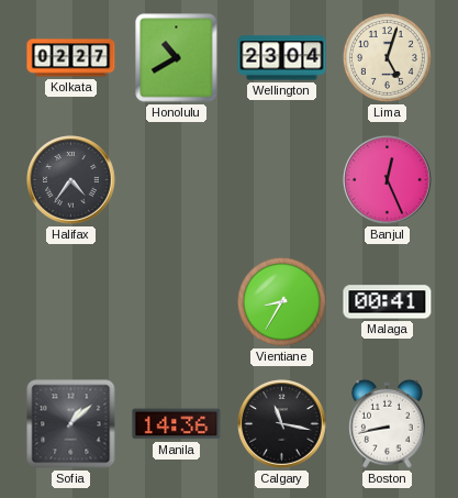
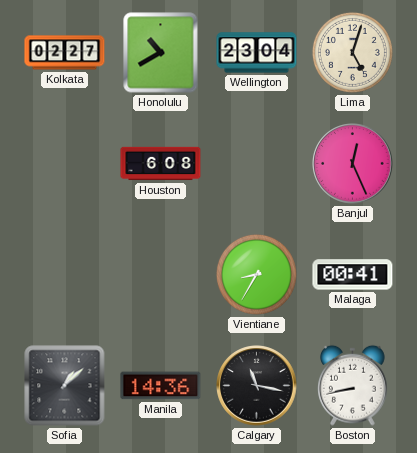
Halifax: 4:36 -> none
Houston: none -> 6:08
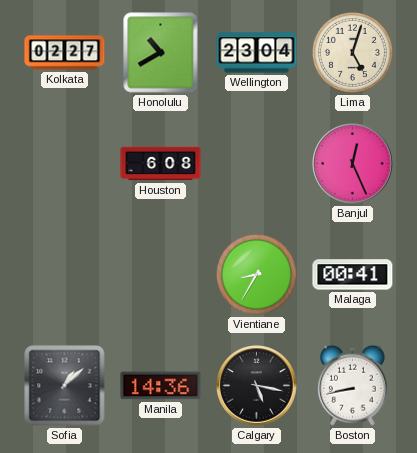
Calgary: 11:17 -> 5:17
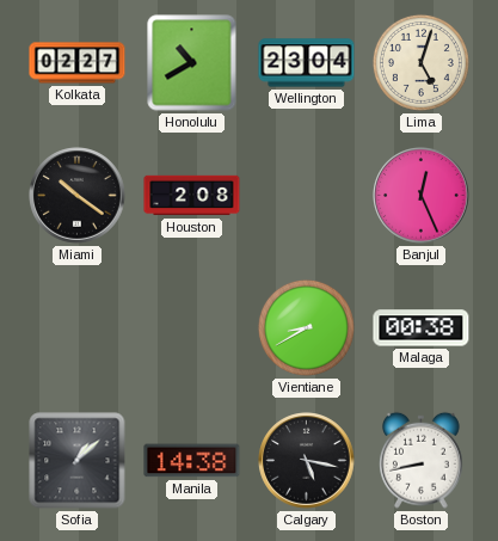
Miami: none -> 10:21
Houston: 6:08 -> 2:08
Vientiane: 8:35 -> 8:40
Malaga: 00:41 -> 00:38
Manila: 14:36 -> 14:38
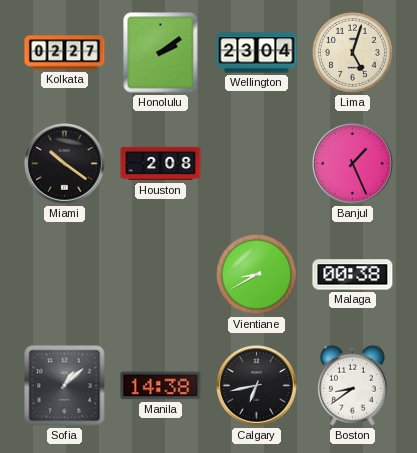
Honolulu: 10:40 -> 2:09
Banjul: 12:26 -> 1:26
Calgary: 5:17 -> 6:43
Boston: 8:43 -> 8:39
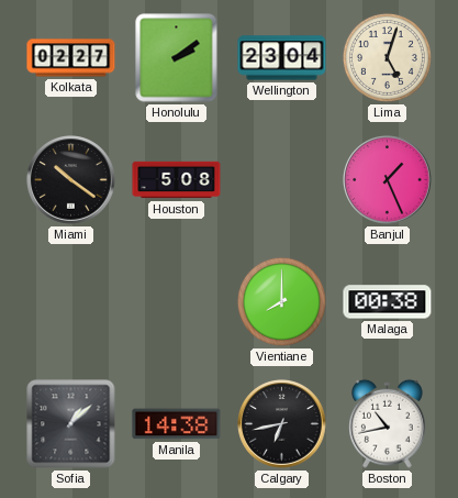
Houston: 2:08 -> 5:08
Vientiane: 8:40 -> 8:00
Boston: 8:39 -> 10:43
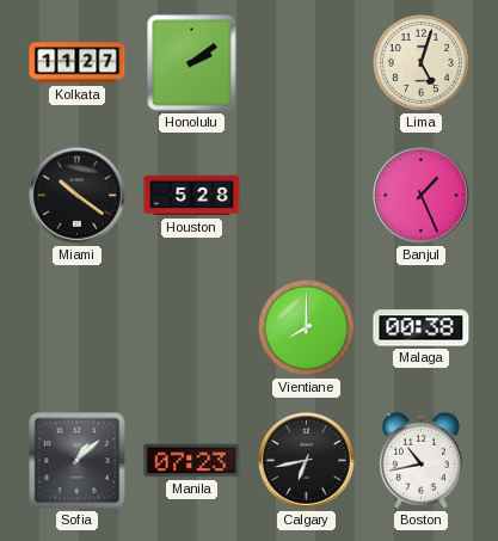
Kolkata: 02:27 -> 11:27
Wellington: 23:04 -> none
Houston: 5:08 -> 5:28
Manila: 14:38 -> 07:23
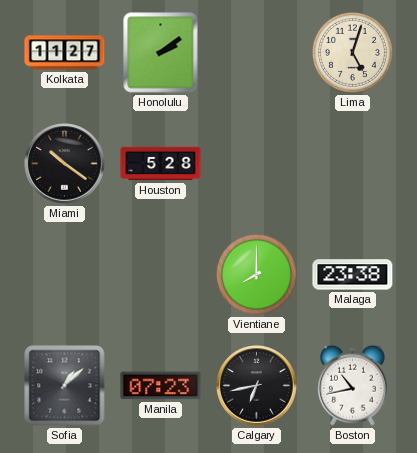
Banjul: 1:26 -> none
Malaga: 00:38 -> 23:38
